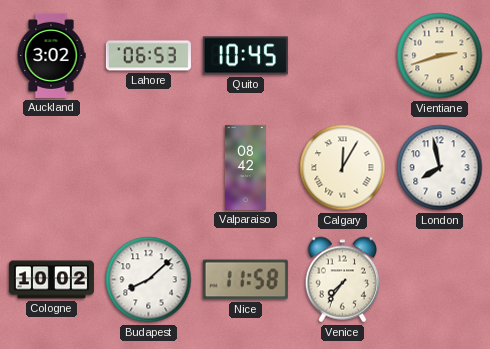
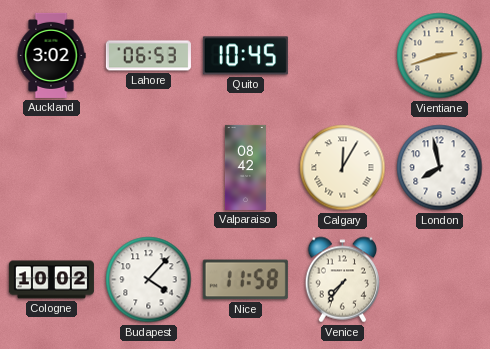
Budapest: 8:08 -> 4:07
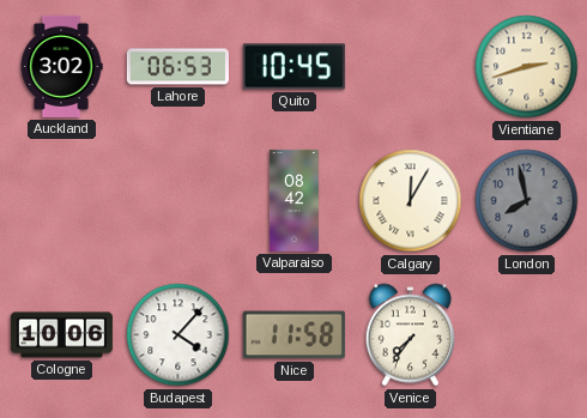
London dial: white -> grey
Cologne: 10:02 -> 10:06
